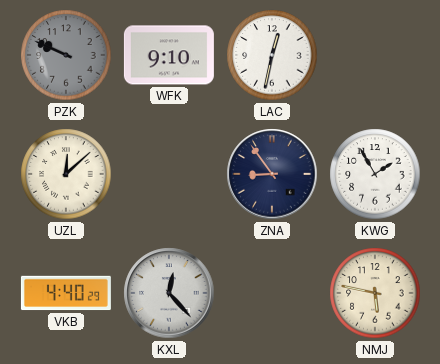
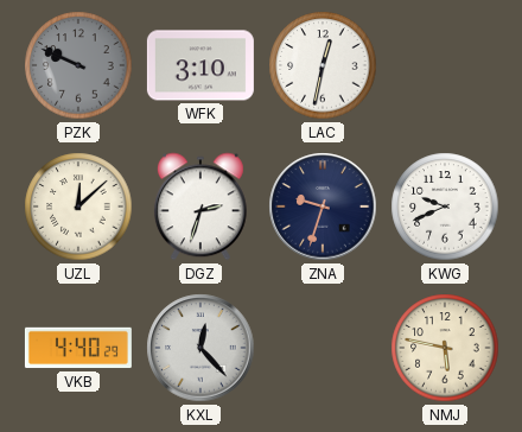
WFK: 9:10 -> 3:10
DGZ: none -> 2:33
ZNA: 8:54 -> 9:33
KWG: 1:55 -> 9:41
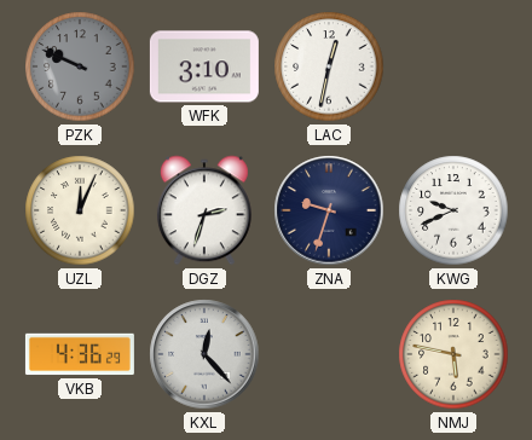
UZL: 12:08 -> 12:04
VKB: 4:40 -> 4:36
